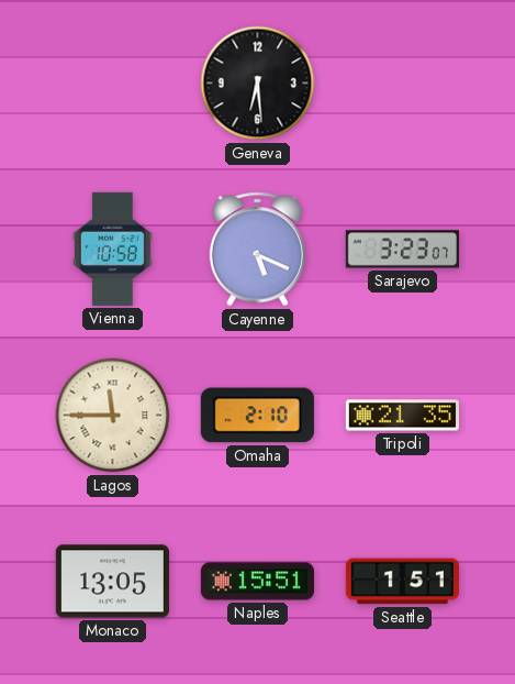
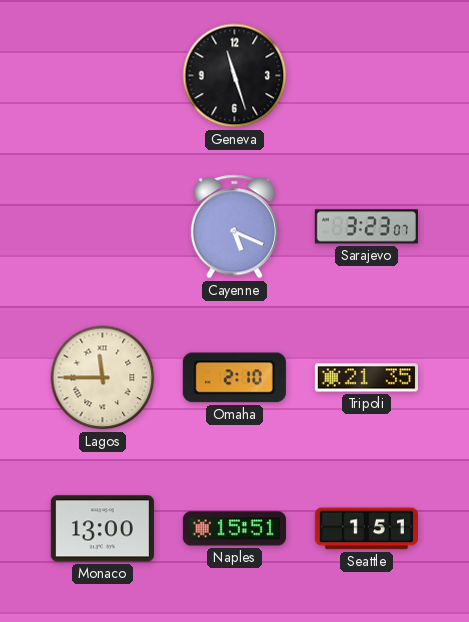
Geneva: 6:29 -> 11:27
Vienna: 10:58 -> none
Monaco: 13:05 -> 13:00
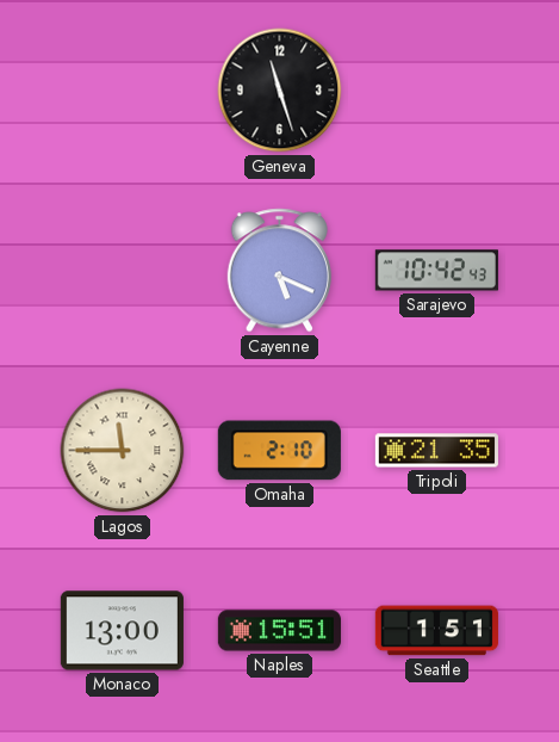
Sarajevo: 3:23 -> 10:42
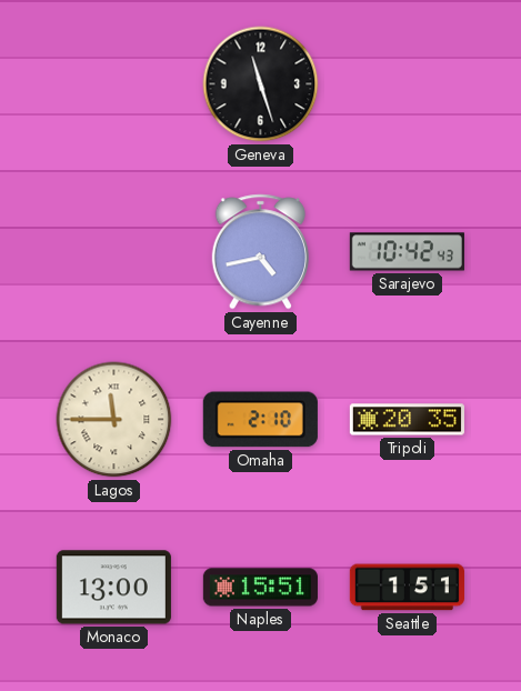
Cayenne: 5:19 -> 4:43
Tripoli: 21:35 -> 20:35
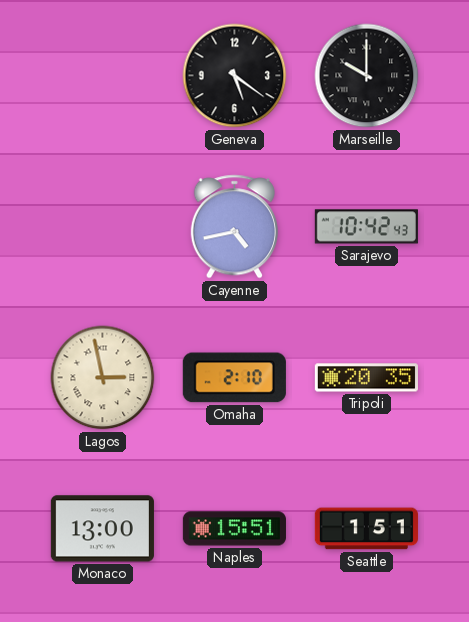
Geneva: 11:27 -> 5:21
Marseille: none -> 10:00
Lagos: 11:45 -> 2:58
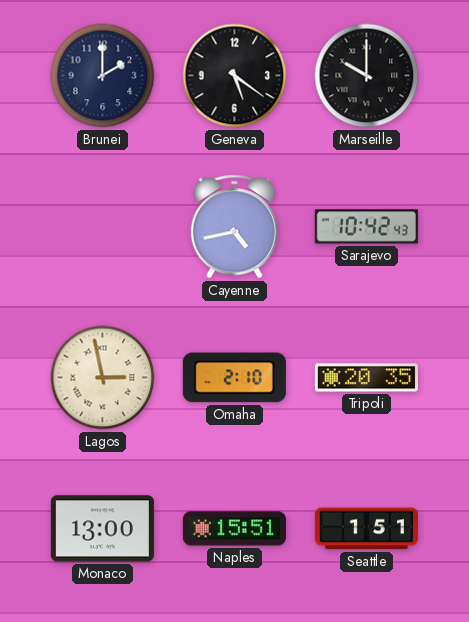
Brunei: none -> 2:00
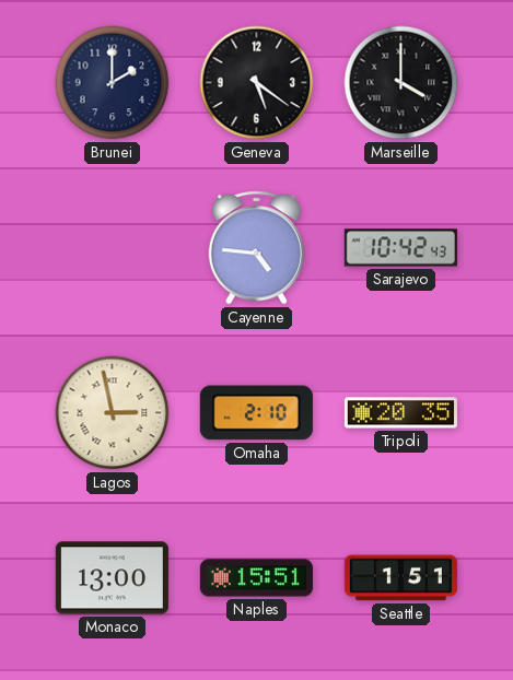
Marseille: 10:00 -> 4:00
Cayenne: 4:43 -> 4:46
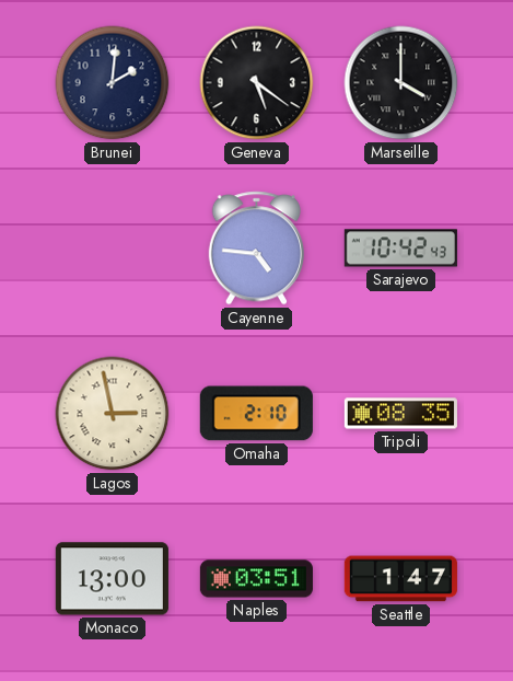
Brunei: 2:00 -> 2:01
Tripoli: 20:35 -> 08:35
Naples: 15:51 -> 03:51
Seattle: 1:51 -> 1:47
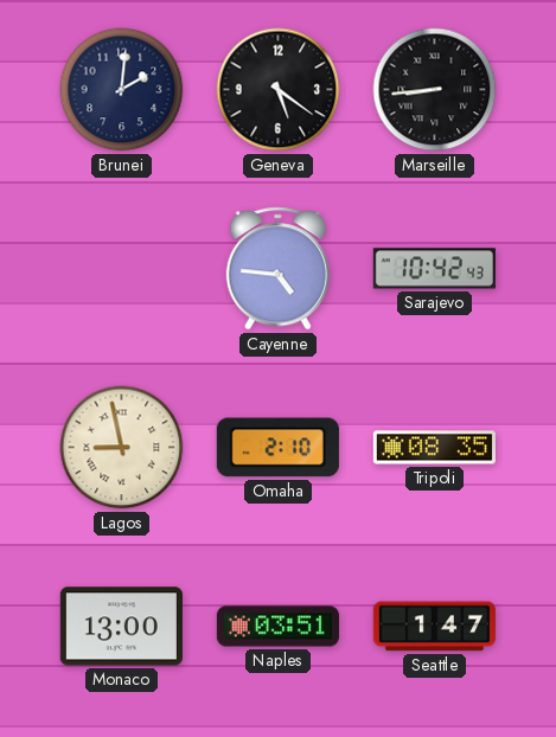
Marseille: 4:00 -> 8:44
Lagos: 2:58 -> 8:58
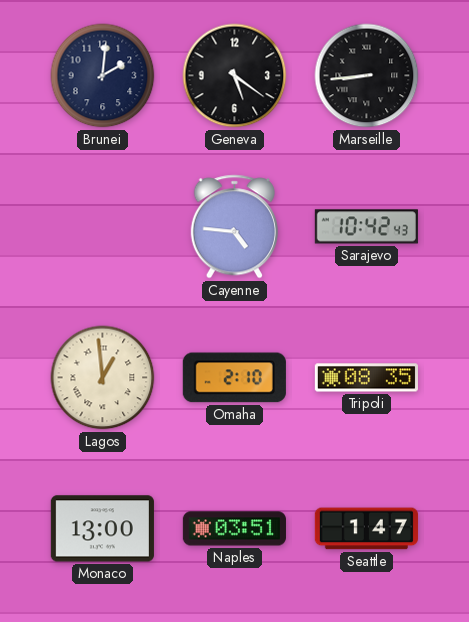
Lagos: 8:58 -> 12:59
